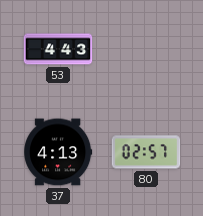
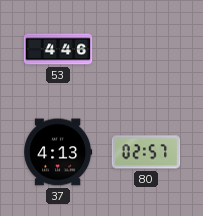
53: 4:43 -> 4:46
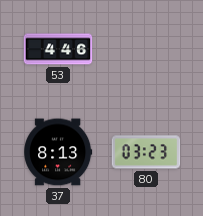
37: 4:13 -> 8:13
80: 02:57 -> 03:23
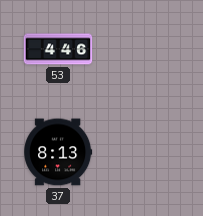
80: 03:23 -> none
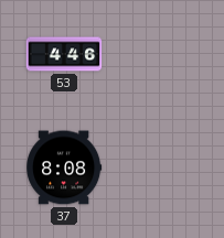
37: 8:13 -> 8:08
